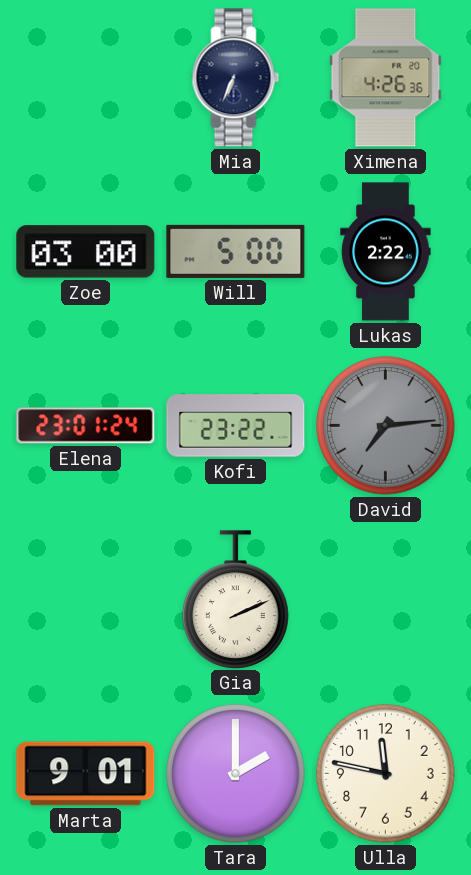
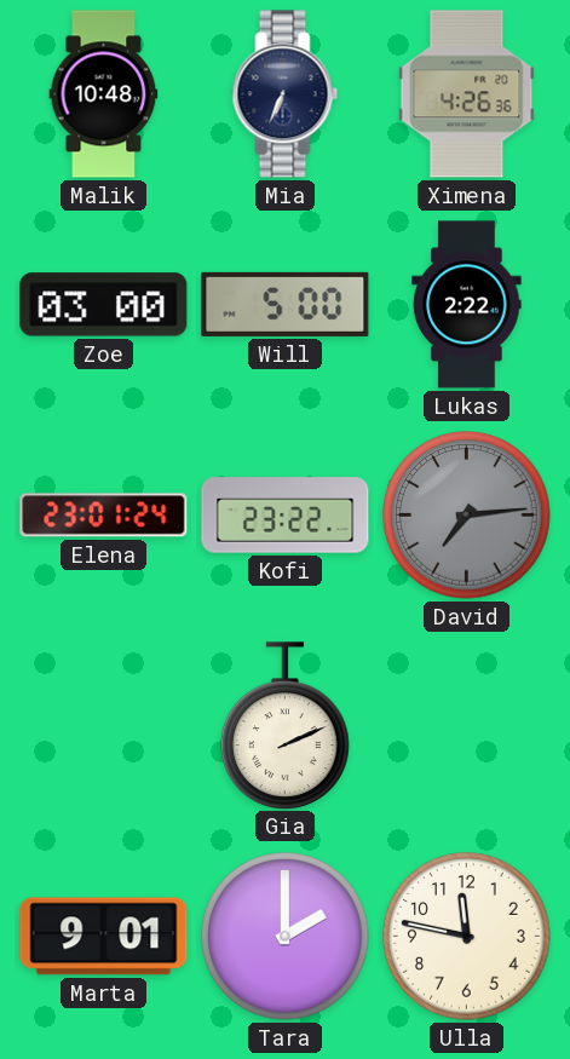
Malik: none -> 10:48
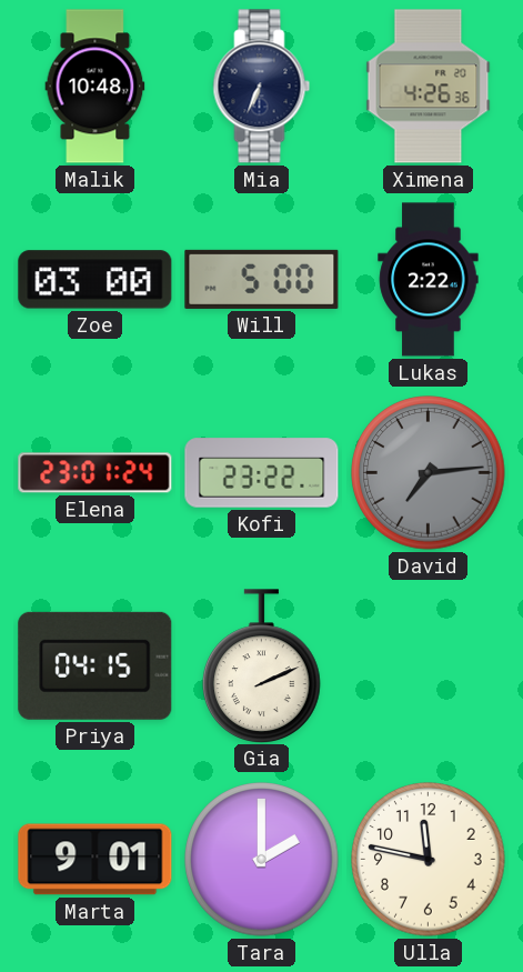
Priya: none -> 04:15
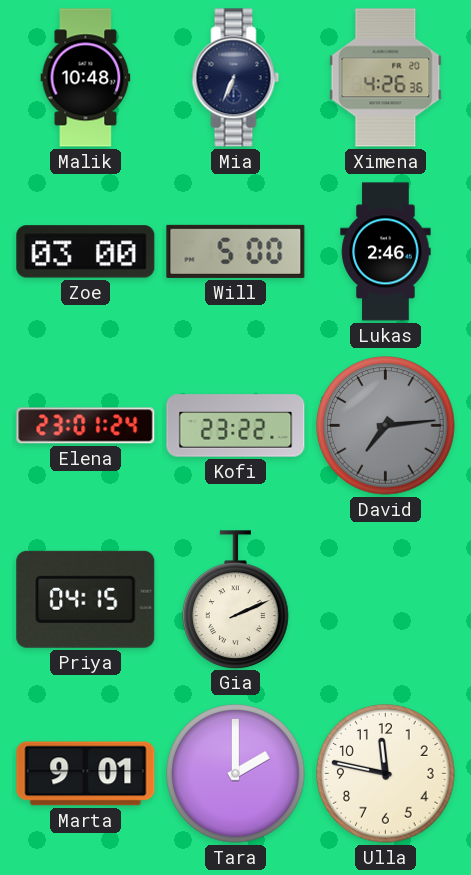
Lukas: 2:22 -> 2:46
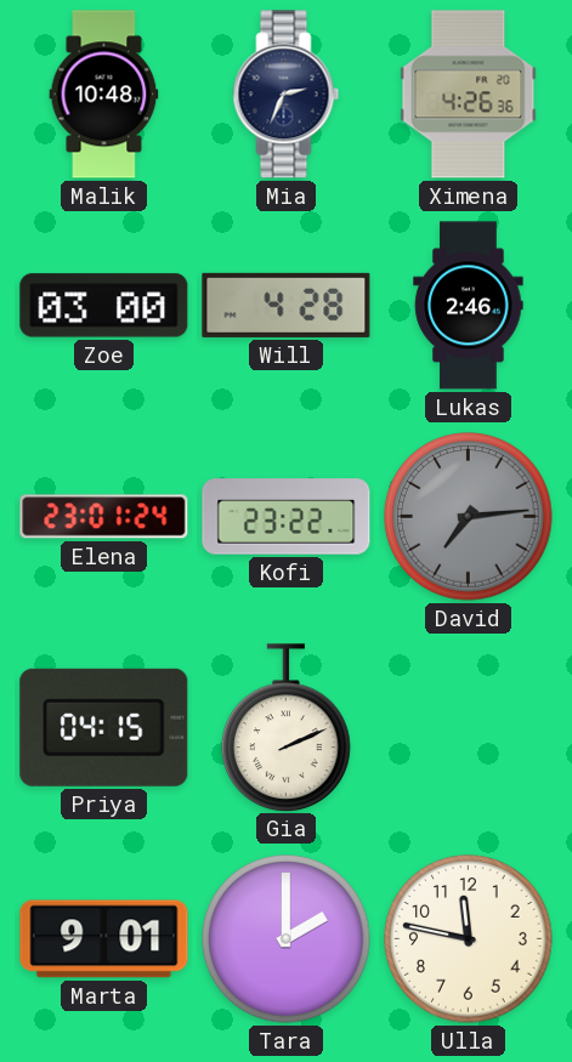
Mia: 6:34 -> 2:34
Will: 5:00 -> 4:28
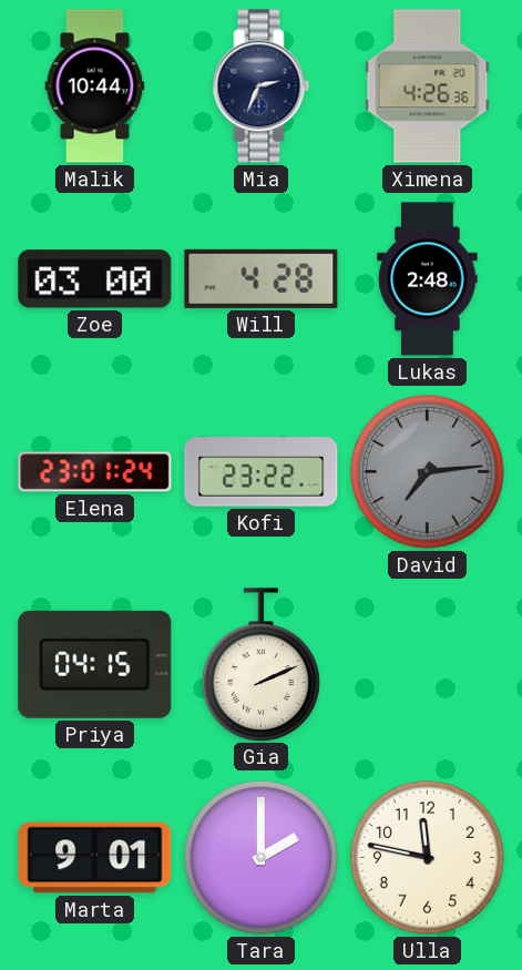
Malik: 10:48 -> 10:44
Lukas: 2:46 -> 2:48
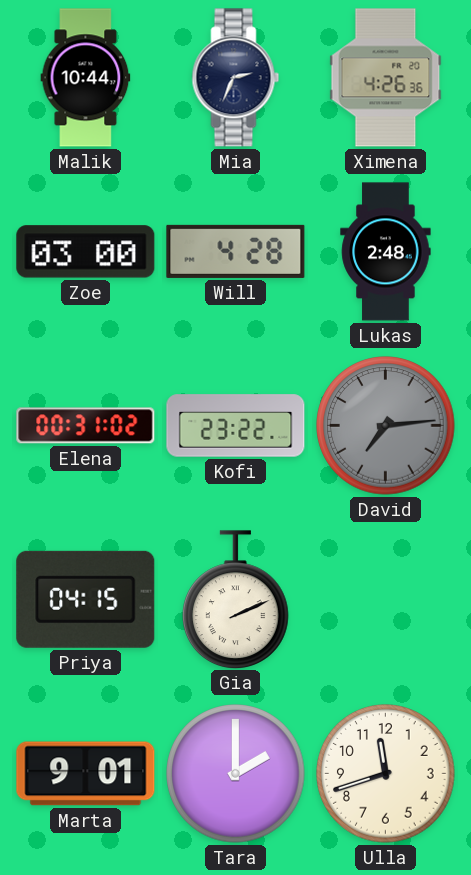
Elena: 23:01 -> 00:31
Ulla: 11:47 -> 11:42
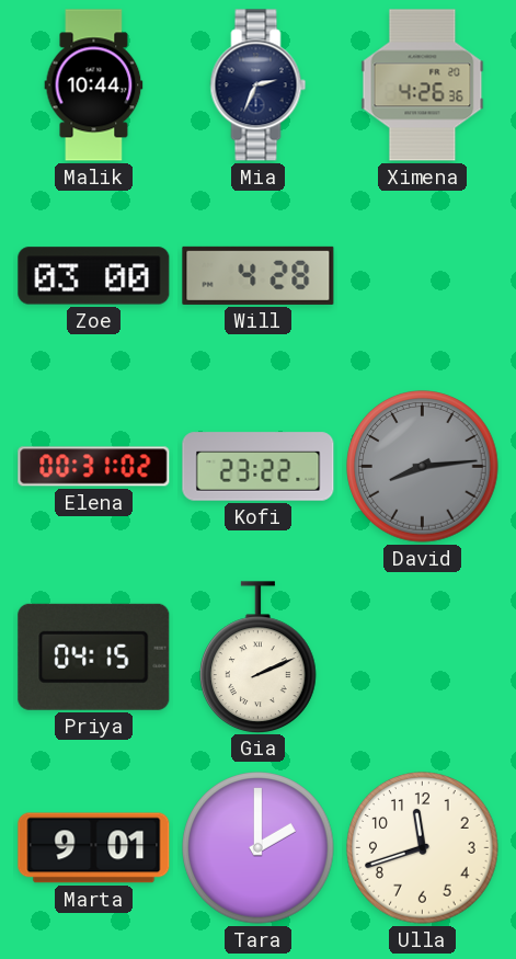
Lukas: 2:48 -> none
David: 7:14 -> 8:14
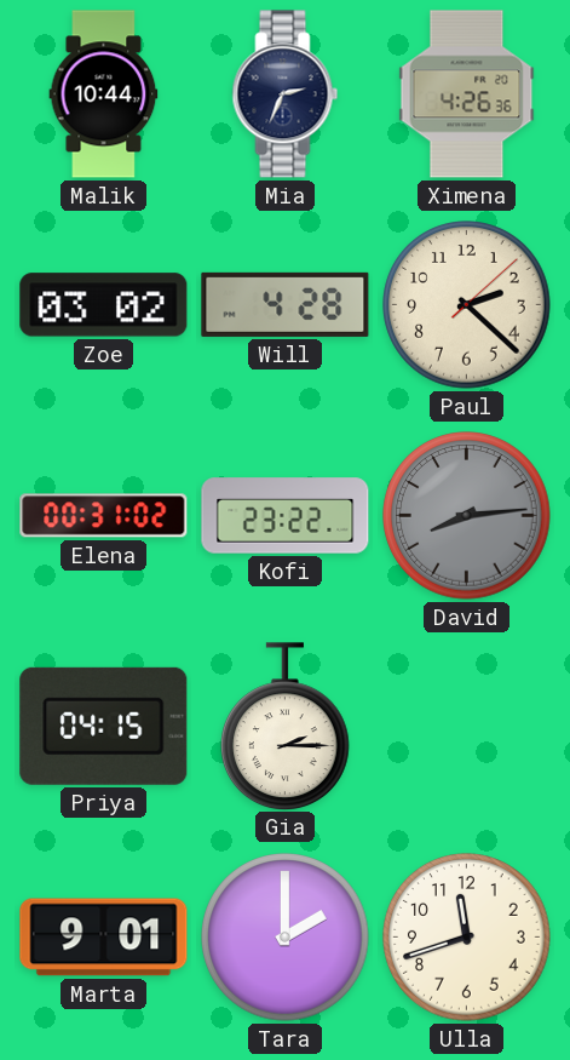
Zoe: 03:00 -> 03:02
Paul: none -> 2:22
Gia: 2:11 -> 2:15
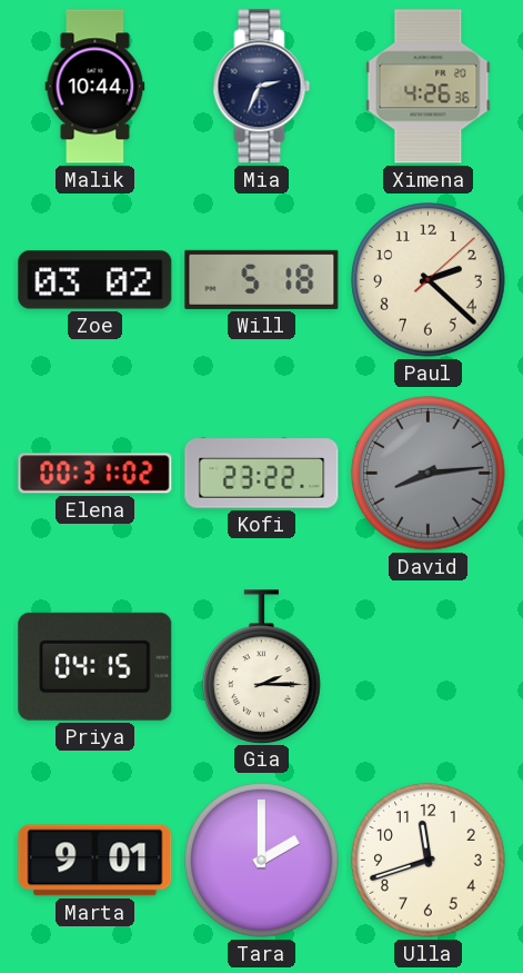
Will: 4:28 -> 5:18
